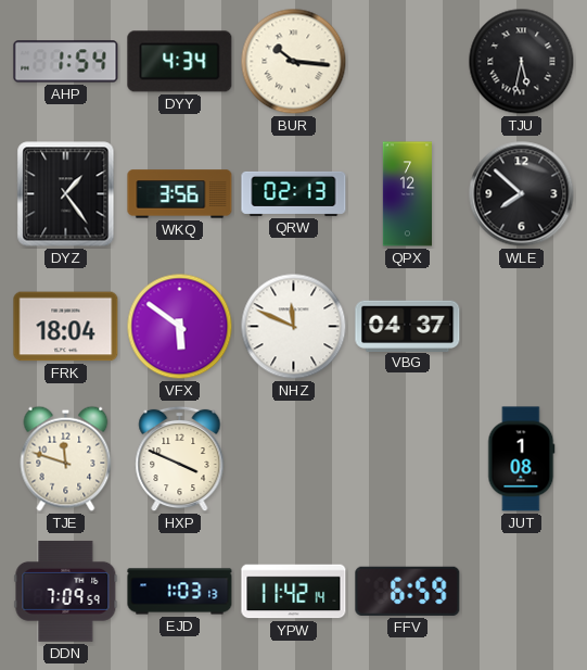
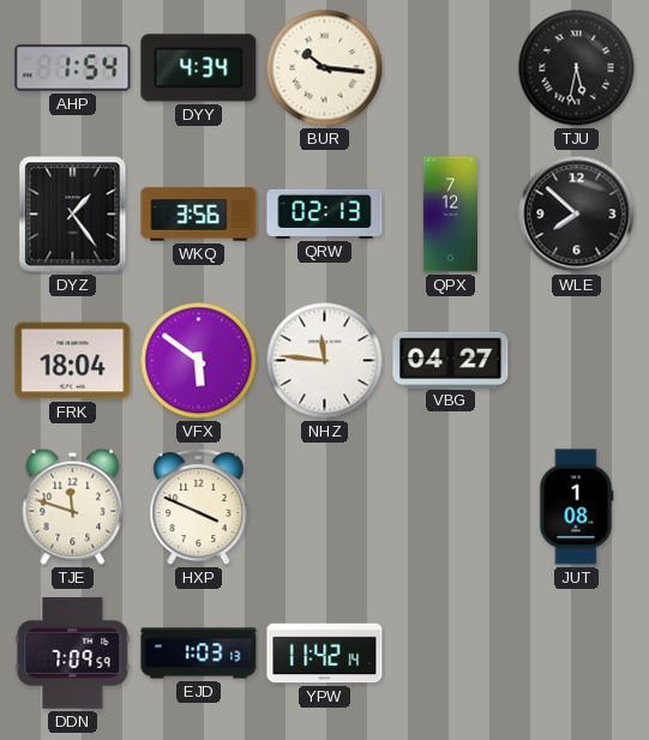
NHZ: 11:49 -> 11:46
VBG: 04:37 -> 04:27
FFV: 6:59 -> none
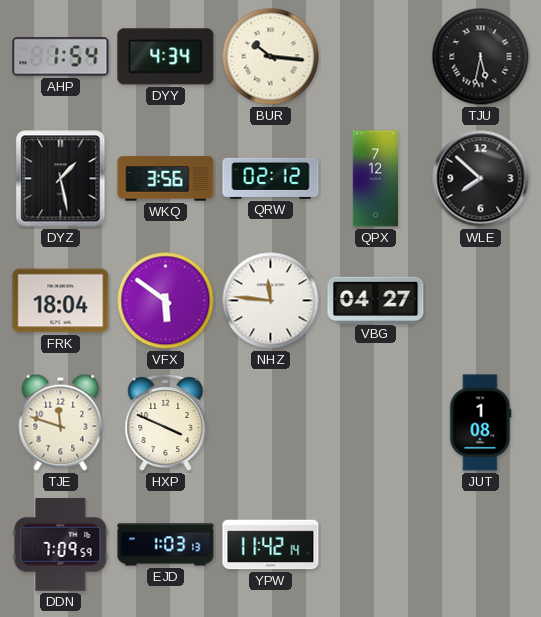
DYZ: 1:24 -> 1:28
QRW: 02:13 -> 02:12
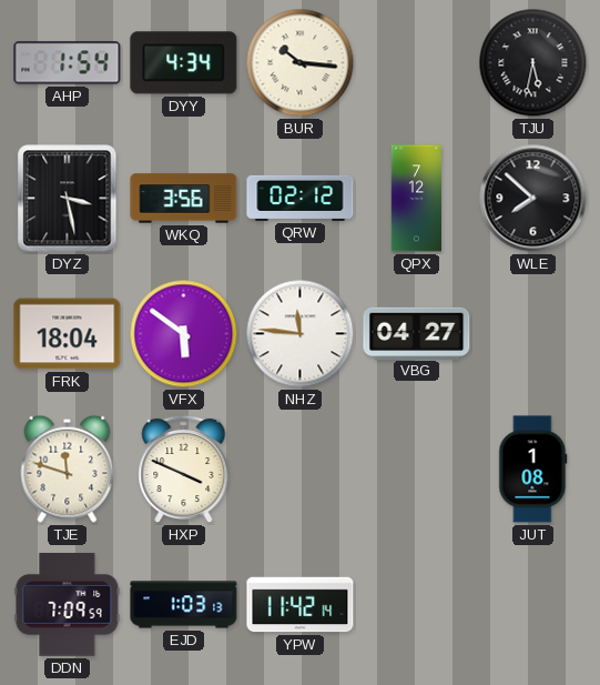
DYZ: 1:28 -> 3:28
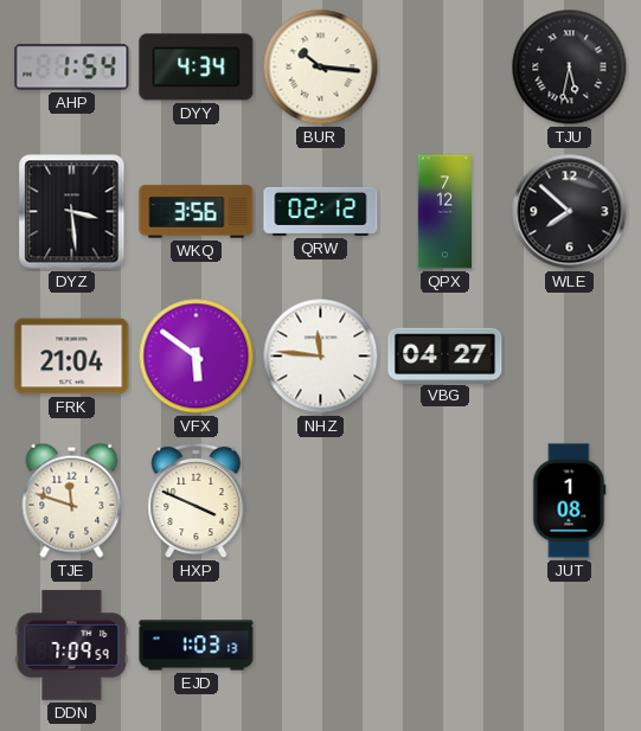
DYZ: 3:28 -> 3:29
FRK: 18:04 -> 21:04
YPW: 11:42 -> none
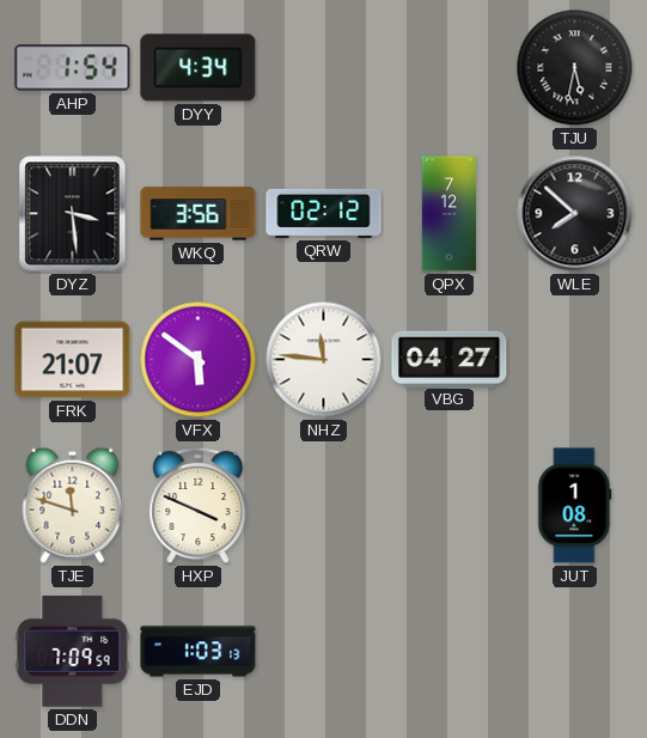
BUR: 10:16 -> none
FRK: 21:04 -> 21:07
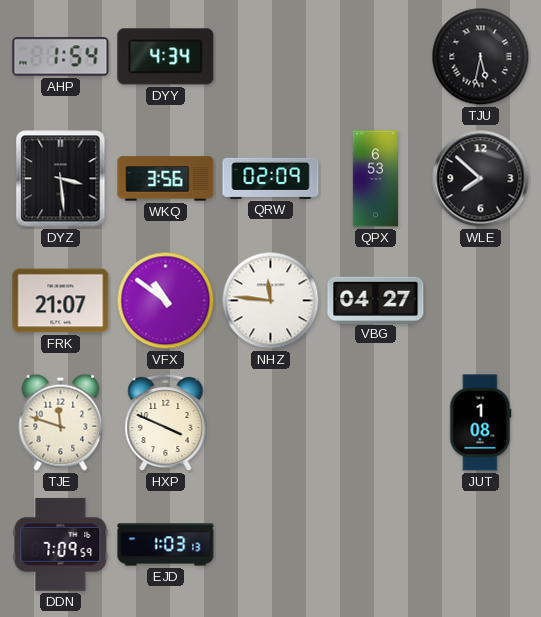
QRW: 02:12 -> 02:09
QPX: 7:12 -> 6:53
VFX: 5:51 -> 10:51
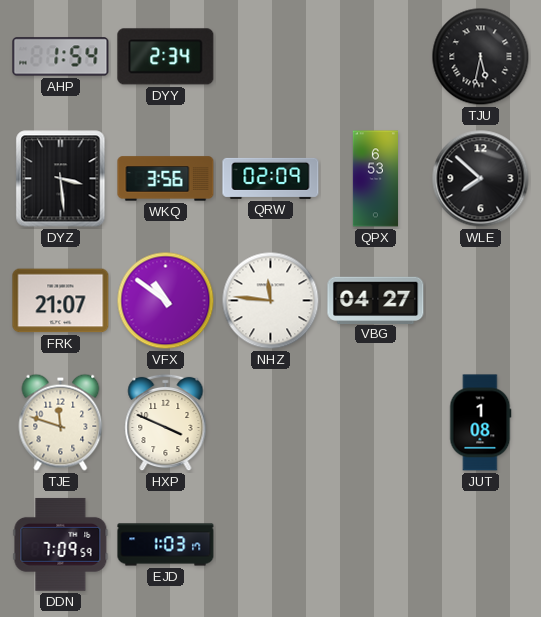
DYY: 4:34 -> 2:34
EJD: 1:03:13 -> 1:03:17
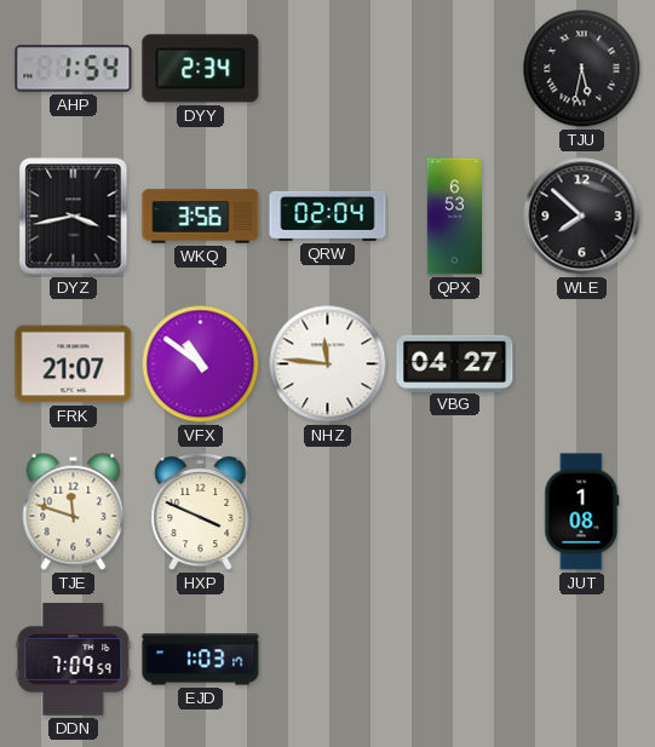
DYZ: 3:29 -> 3:43
QRW: 02:09 -> 02:04
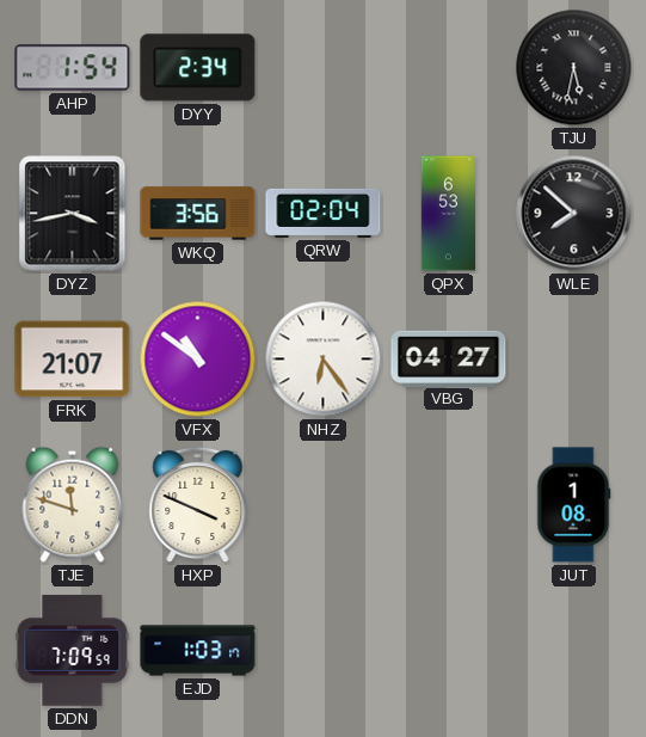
NHZ: 11:46 -> 6:24
